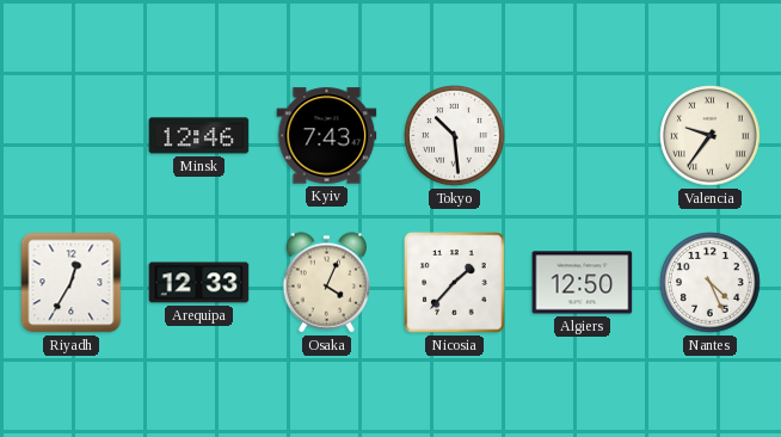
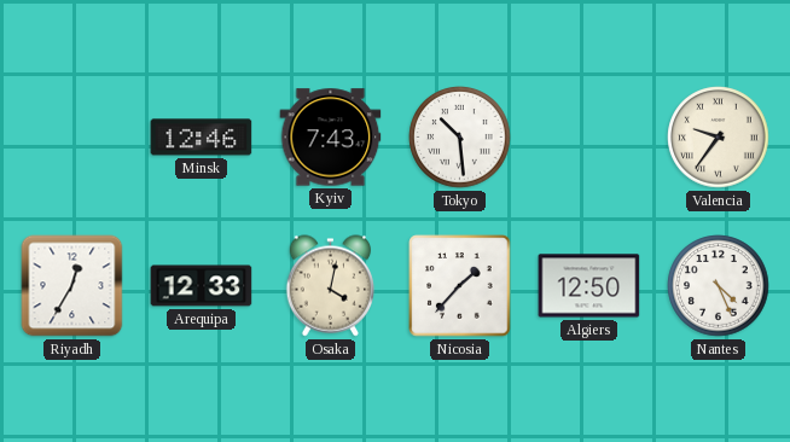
Osaka: 4:04 -> 4:02
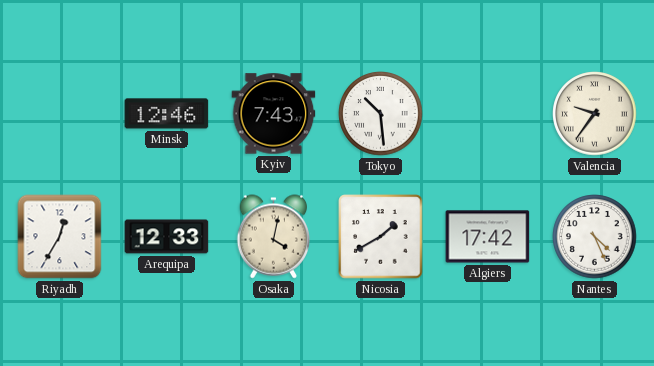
Nicosia: 1:37 -> 1:40
Algiers: 12:50 -> 17:42
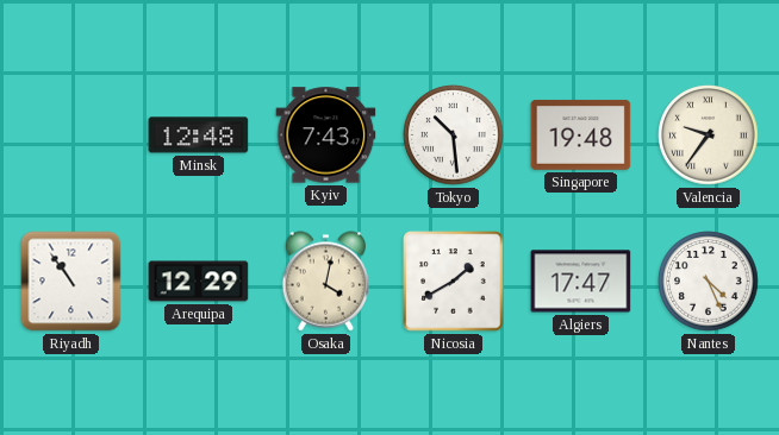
Minsk: 12:46 -> 12:48
Singapore: none -> 19:48
Riyadh: 12:35 -> 10:54
Arequipa: 12:33 -> 12:29
Algiers: 17:42 -> 17:47
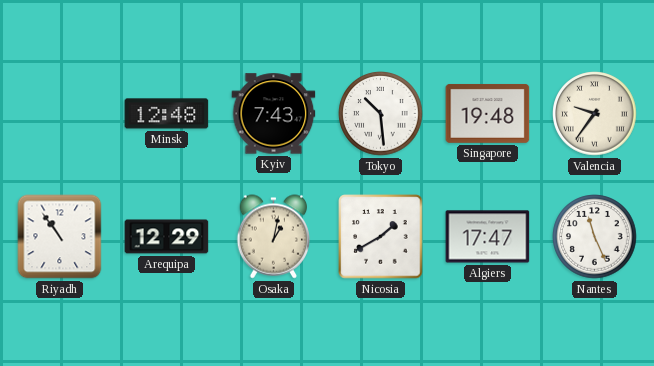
Osaka: 4:02 -> 1:02
Nantes: 4:26 -> 11:26
